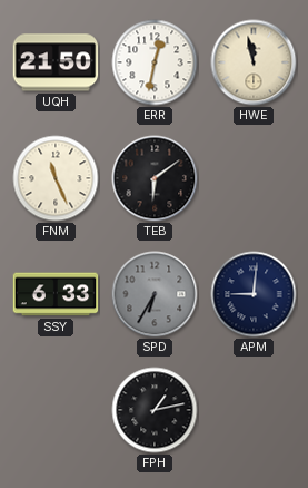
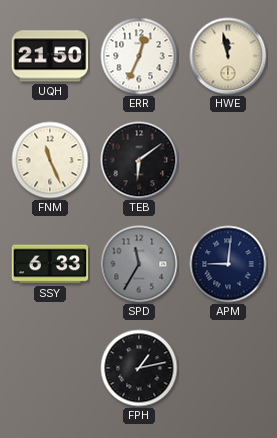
ERR: 12:32 -> 12:34
SPD: 6:35 -> 11:35
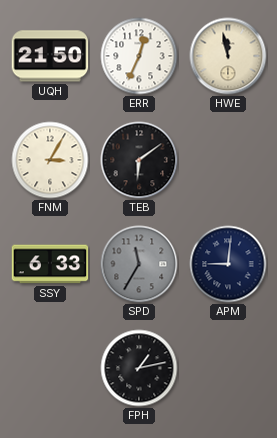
FNM: 11:26 -> 3:05
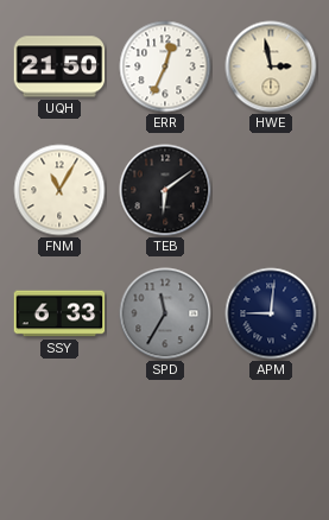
HWE: 11:58 -> 2:58
FNM: 3:05 -> 11:05
FPH: 1:13 -> none
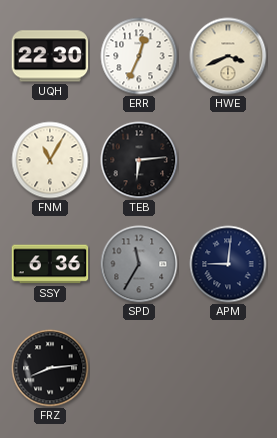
UQH: 21:50 -> 22:30
HWE: 2:58 -> 3:41
TEB: 6:09 -> 6:14
SSY: 6:33 -> 6:36
FRZ: none -> 8:14
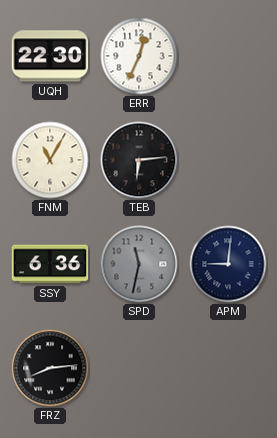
HWE: 3:41 -> none
SPD: 11:35 -> 11:32
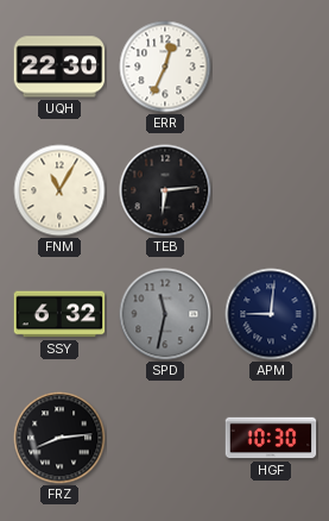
SSY: 6:36 -> 6:32
HGF: none -> 10:30
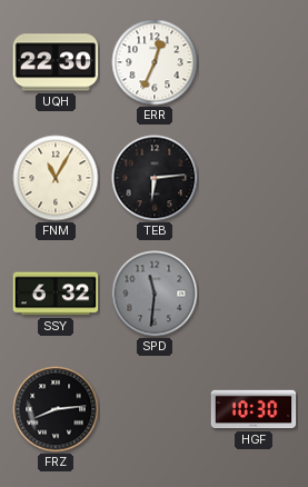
SPD: 11:32 -> 11:31
APM: 9:01 -> none
